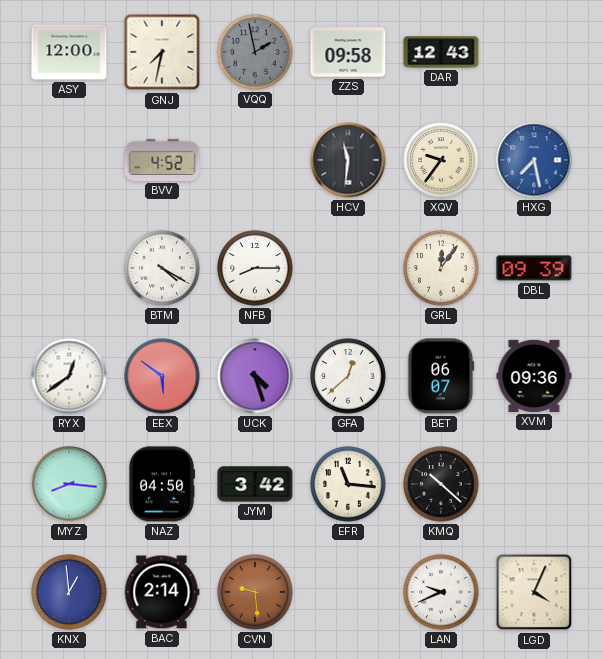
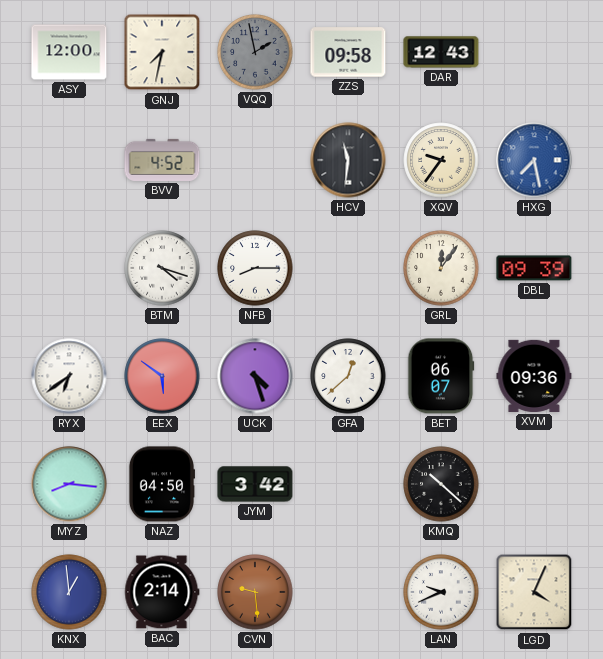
BTM: 4:20 -> 4:18
RYX: 12:39 -> 6:39
EFR: 11:16 -> none
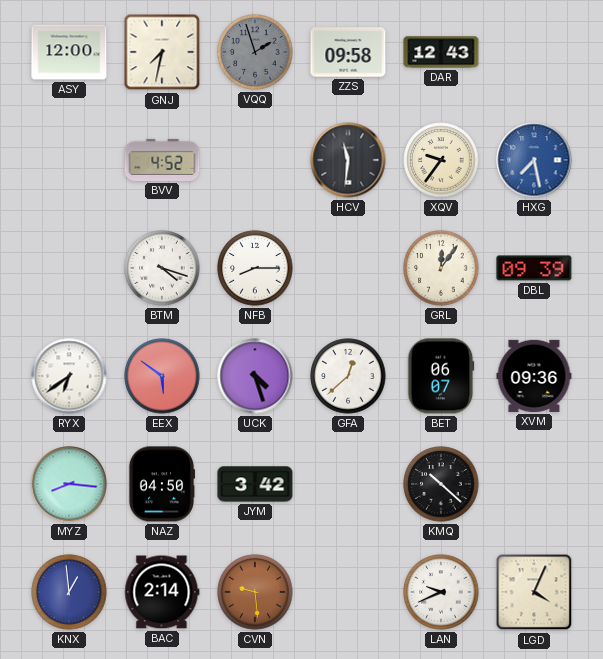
VQQ: 1:58 -> 1:57
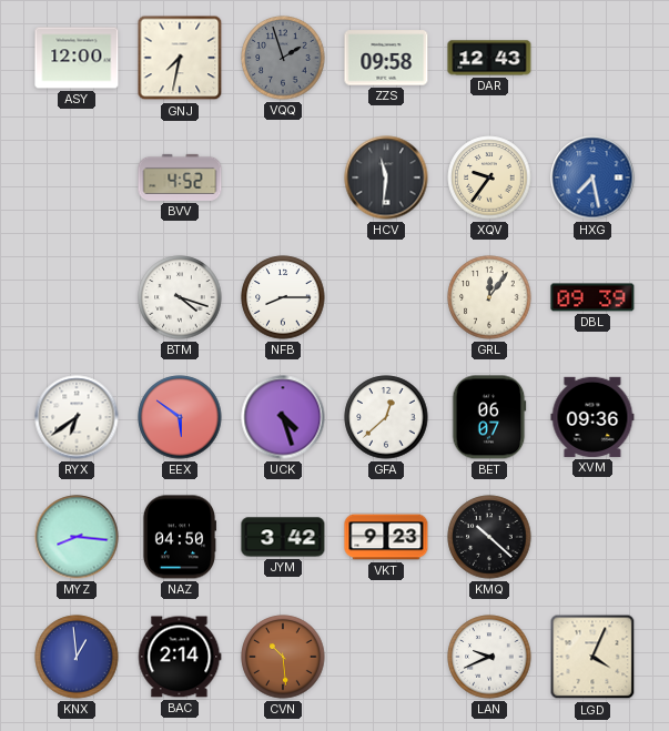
VKT: none -> 9:23
CVN: 9:29 -> 10:29
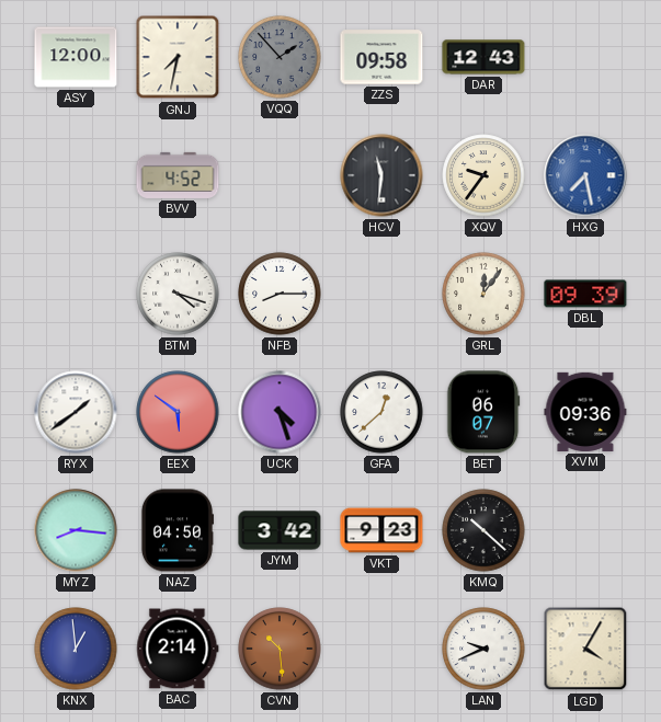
VQQ: 1:57 -> 1:53
RYX: 6:39 -> 1:39
LGD: 4:04 -> 4:05
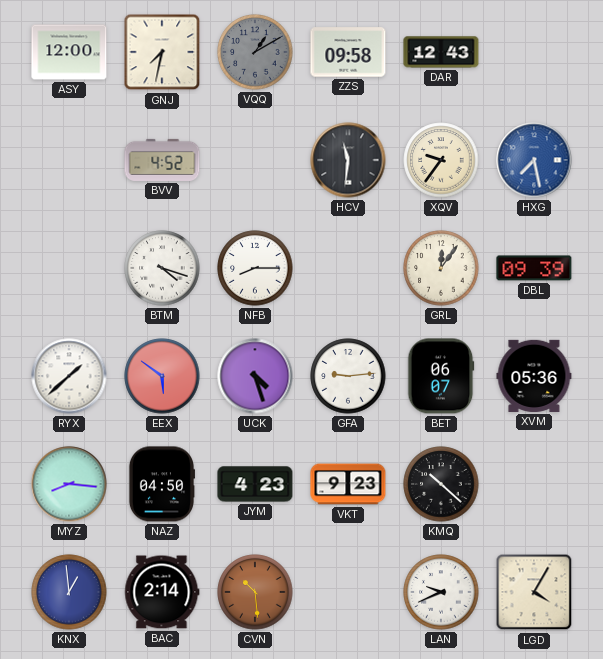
VQQ: 1:53 -> 1:10
RYX: 1:39 -> 1:38
GFA: 12:38 -> 9:14
XVM: 09:36 -> 05:36
JYM: 3:42 -> 4:23
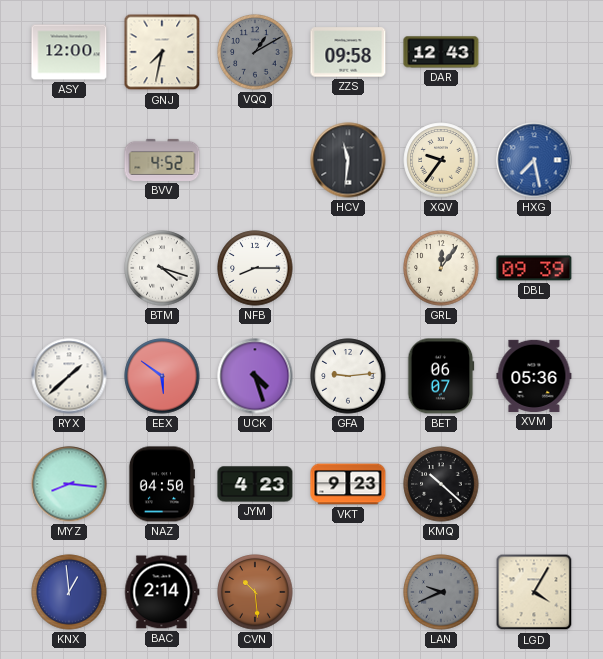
LAN dial: white -> grey
